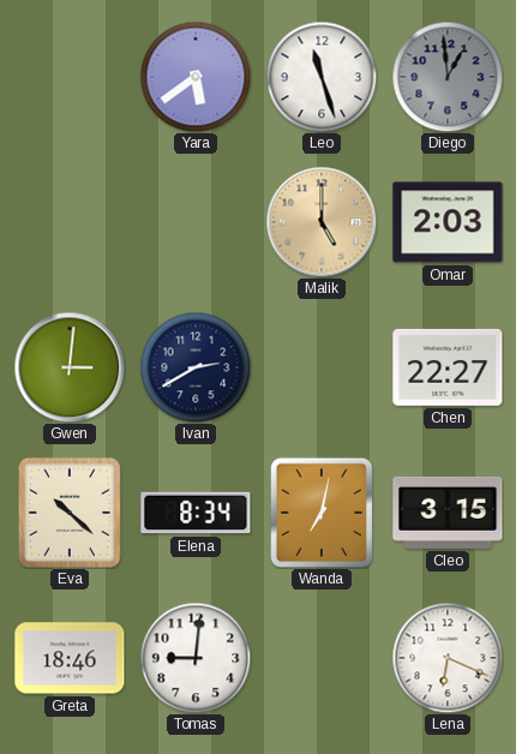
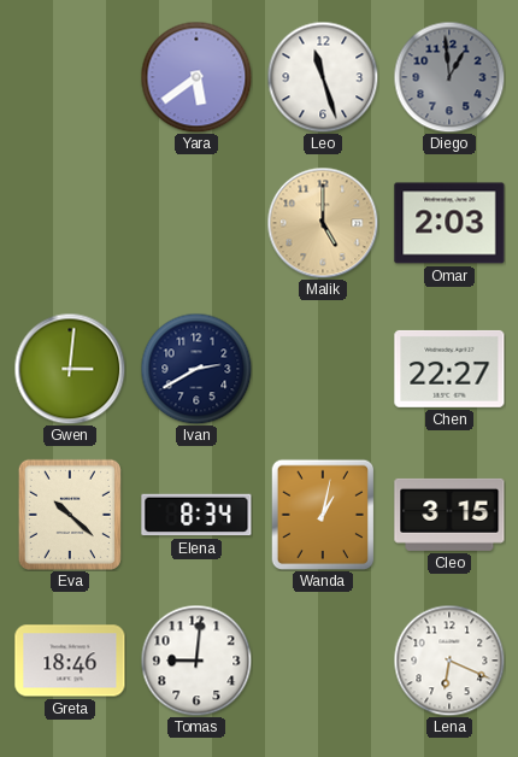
Wanda: 7:02 -> 1:02
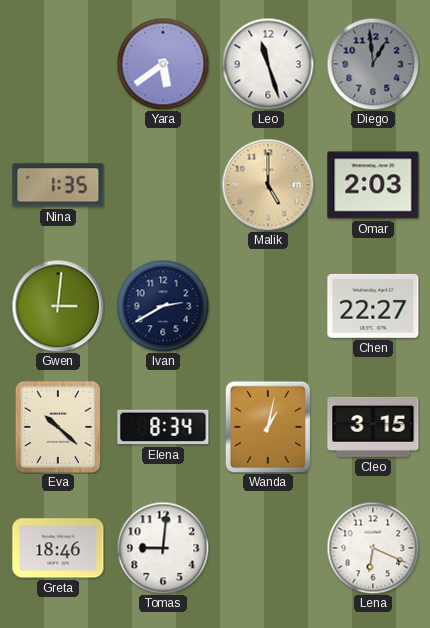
Nina: none -> 1:35
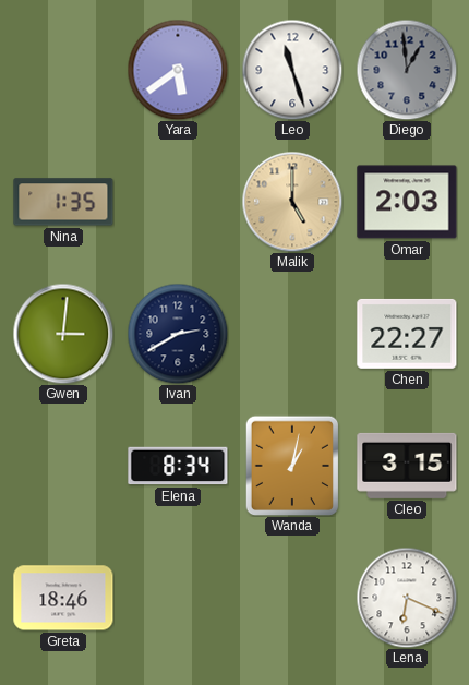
Eva: 10:22 -> none
Tomas: 9:01 -> none
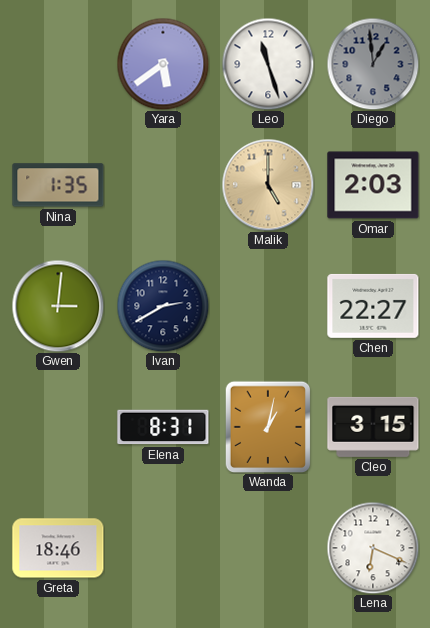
Elena: 8:34 -> 8:31
